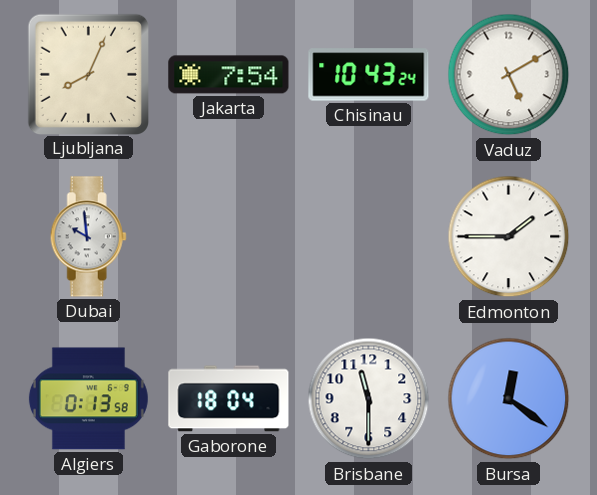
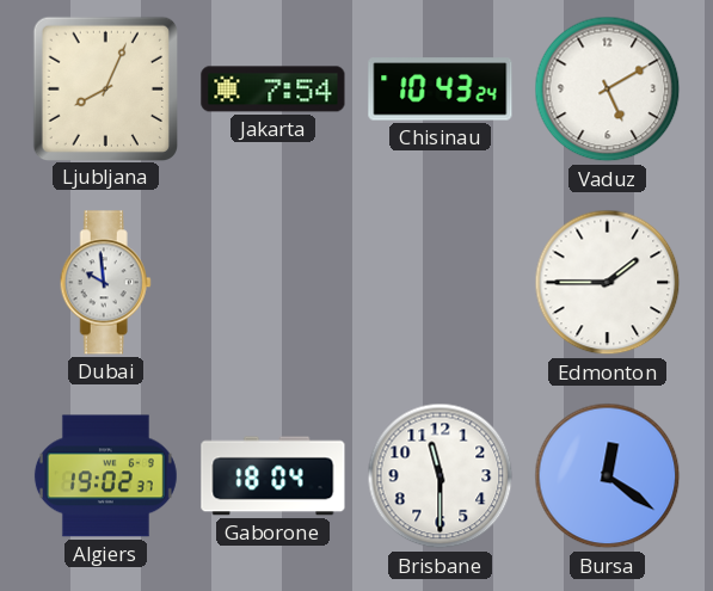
Algiers: 0:13 -> 19:02
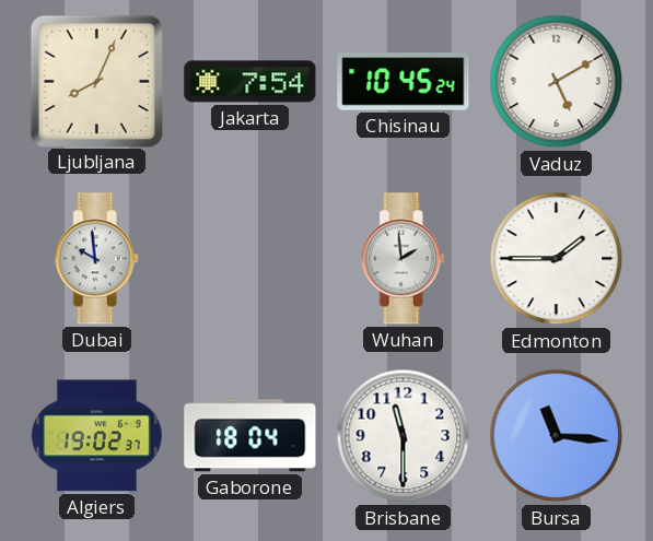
Chisinau: 10:43 -> 10:45
Wuhan: none -> 1:59
Bursa: 12:21 -> 11:16
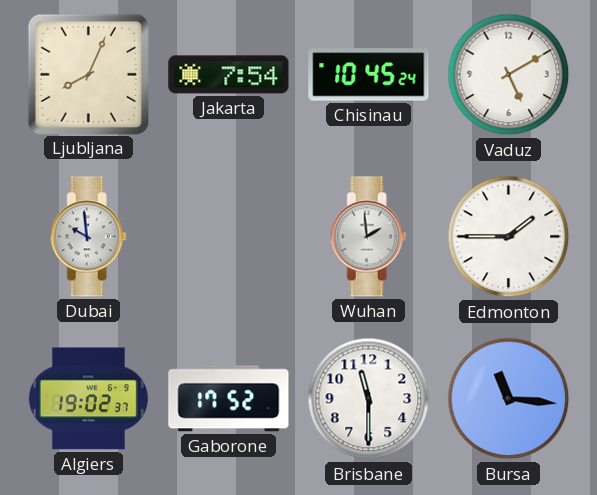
Gaborone: 18:04 -> 17:52
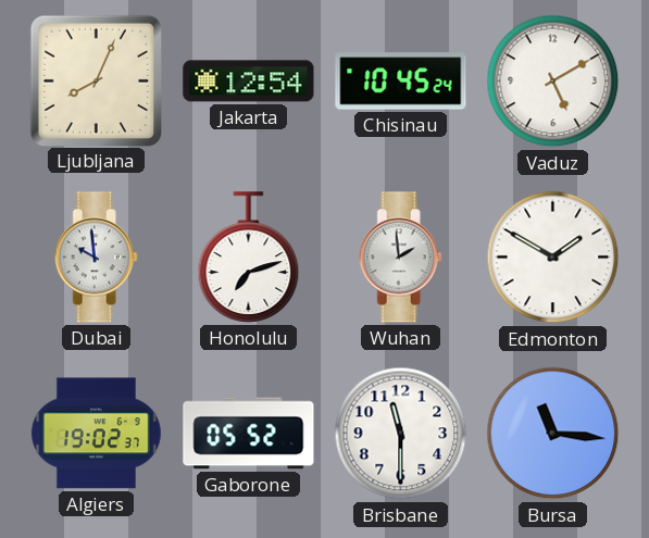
Jakarta: 7:54 -> 12:54
Honolulu: none -> 7:12
Edmonton: 1:45 -> 1:50
Gaborone: 17:52 -> 05:52
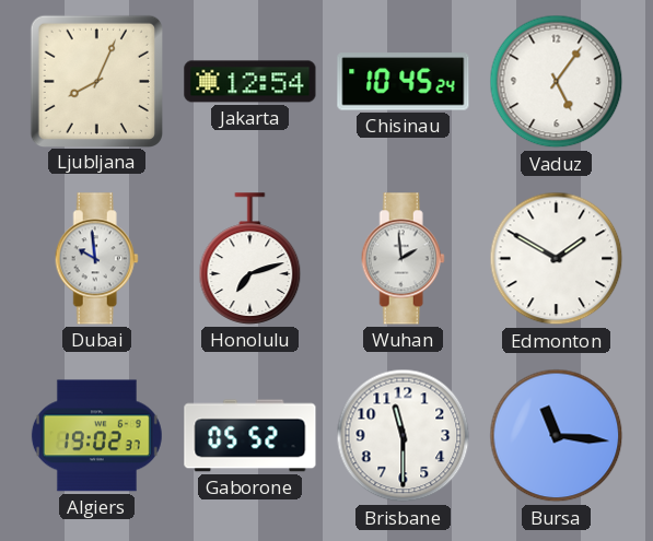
Vaduz: 5:10 -> 5:06
